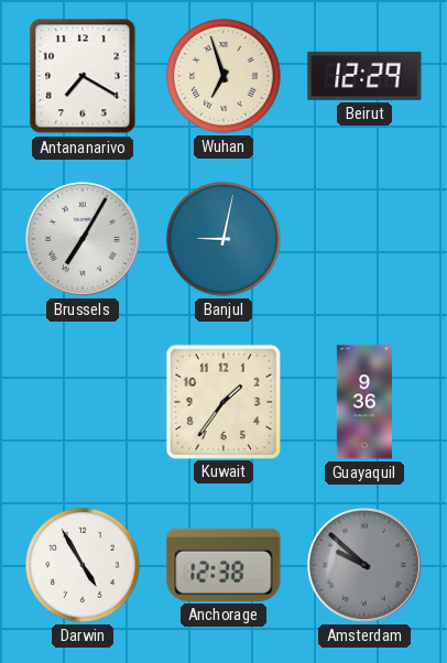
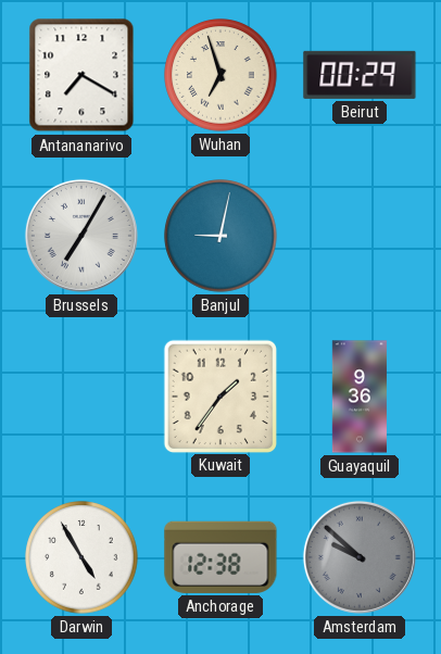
Beirut: 12:29 -> 00:29
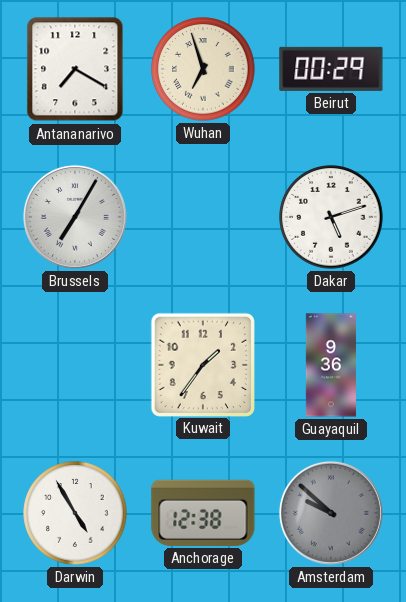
Banjul: 9:02 -> none
Dakar: none -> 5:12
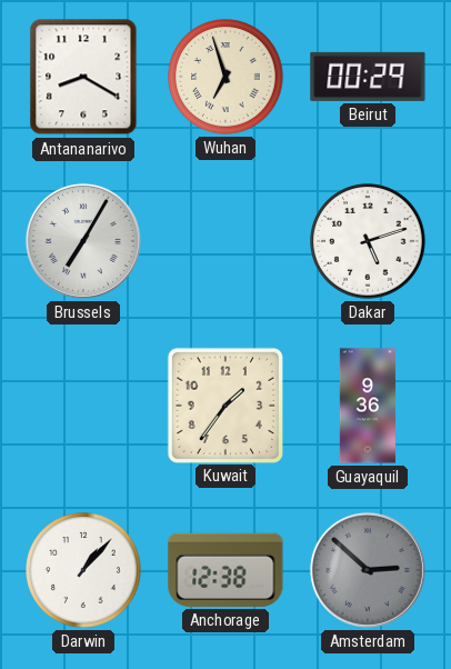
Antananarivo: 7:20 -> 8:20
Darwin: 4:55 -> 1:07
Amsterdam: 9:52 -> 2:52
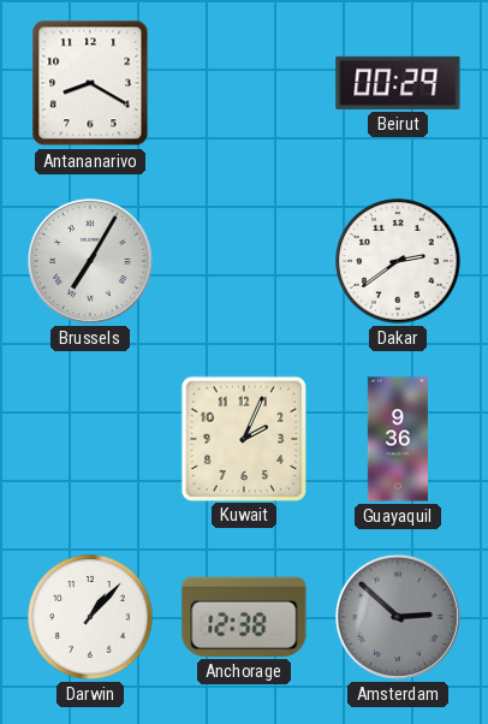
Wuhan: 6:57 -> none
Dakar: 5:12 -> 2:39
Kuwait: 1:36 -> 2:04
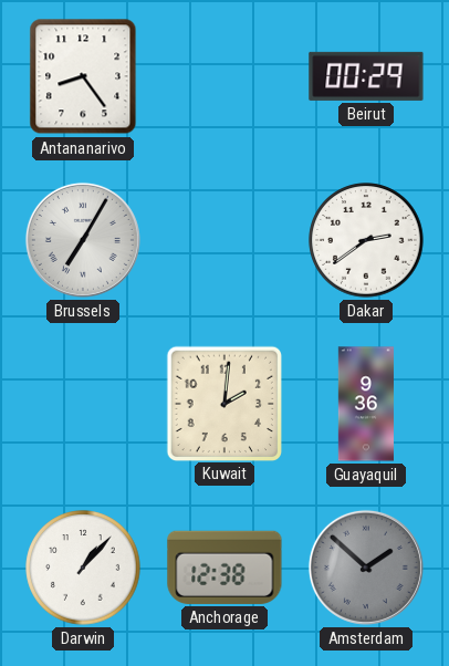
Antananarivo: 8:20 -> 8:24
Kuwait: 2:04 -> 2:01
Amsterdam: 2:52 -> 1:52
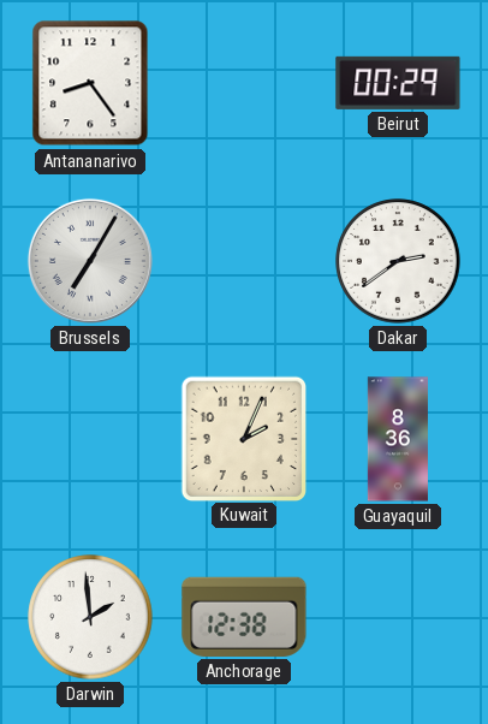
Kuwait: 2:01 -> 2:04
Guayaquil: 9:36 -> 8:36
Darwin: 1:07 -> 1:59
Amsterdam: 1:52 -> none
